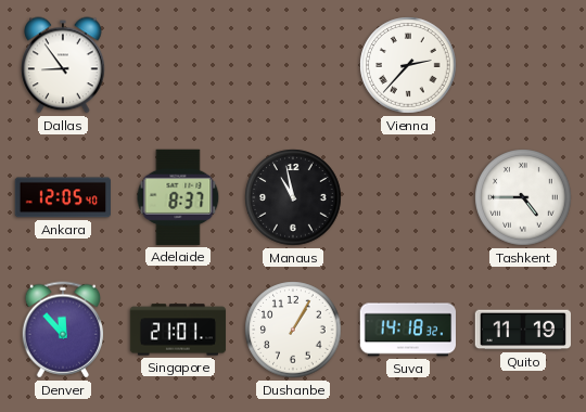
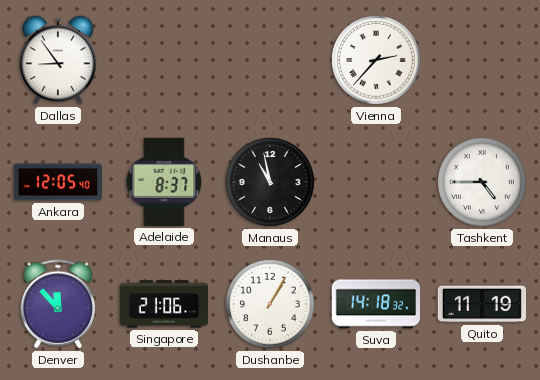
Singapore: 21:01 -> 21:06
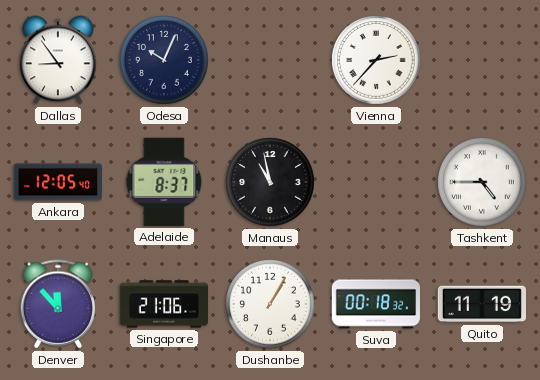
Odesa: none -> 10:04
Suva: 14:18 -> 00:18
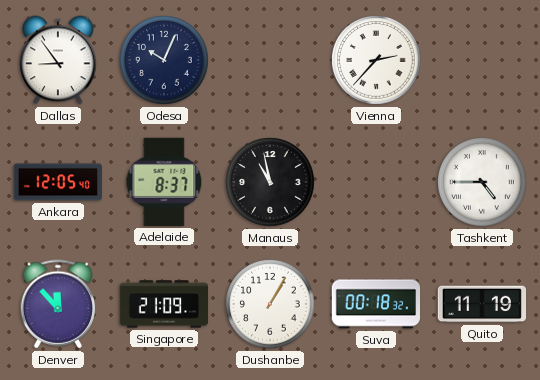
Singapore: 21:06 -> 21:09
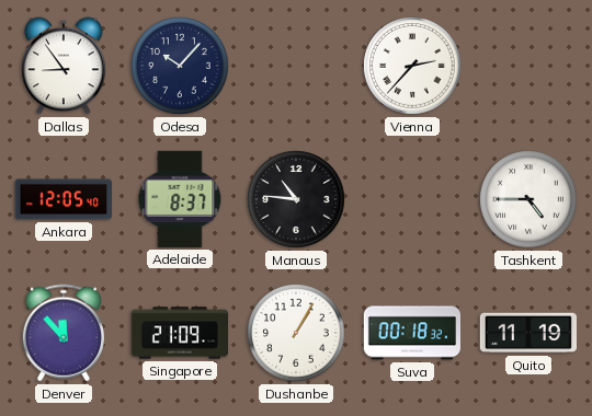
Odesa: 10:04 -> 10:07
Manaus: 10:58 -> 10:46
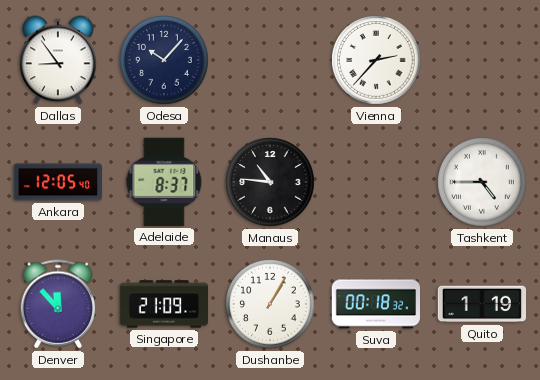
Quito: 11:19 -> 1:19
